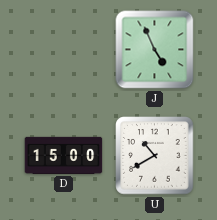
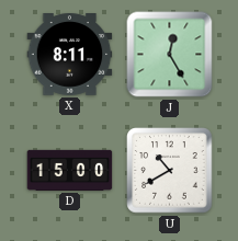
X: none -> 8:11
J: 4:56 -> 12:25
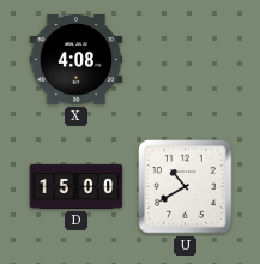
X: 8:11 -> 4:08
J: 12:25 -> none
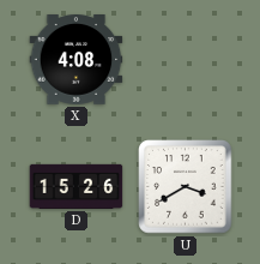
D: 15:00 -> 15:26
U: 10:40 -> 3:40
